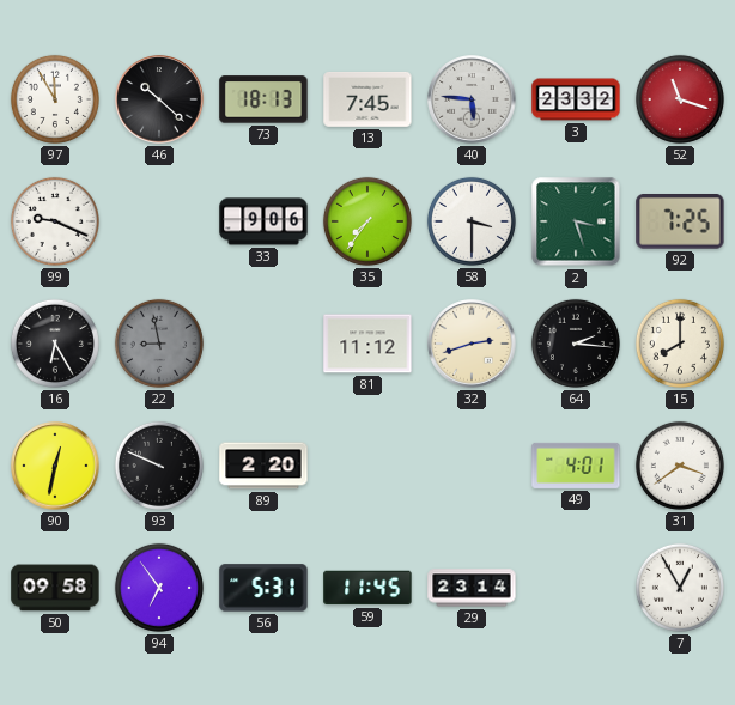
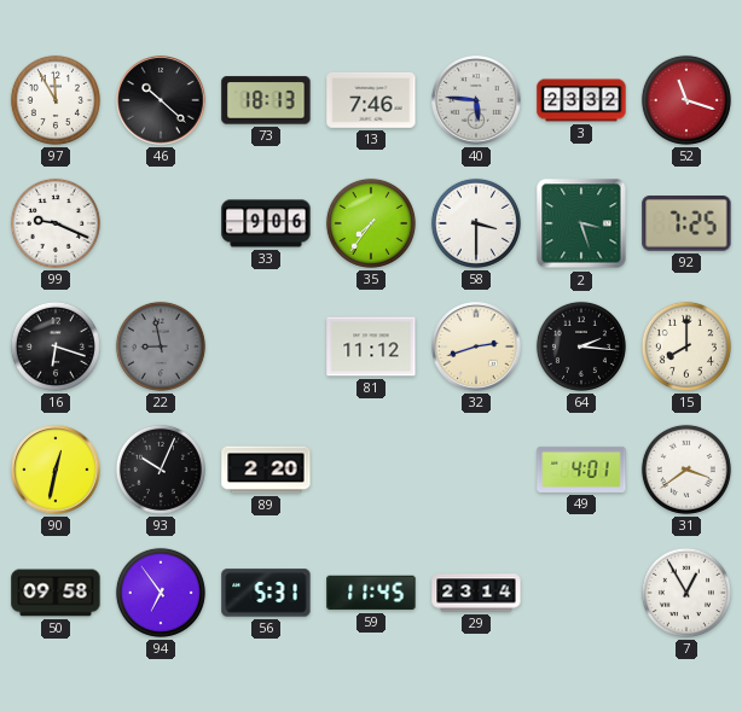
13: 7:45 -> 7:46
16: 6:25 -> 6:18
93: 9:49 -> 10:04
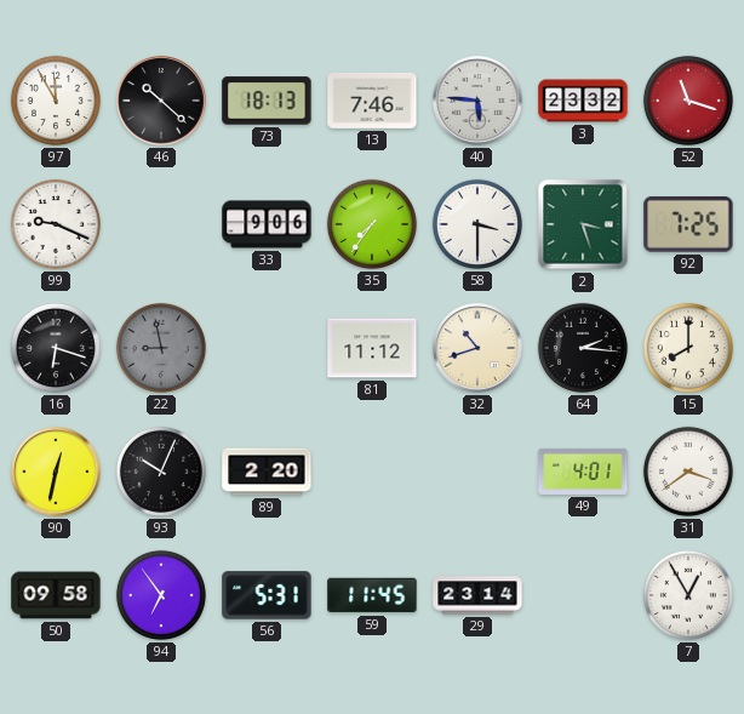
32: 2:42 -> 10:42
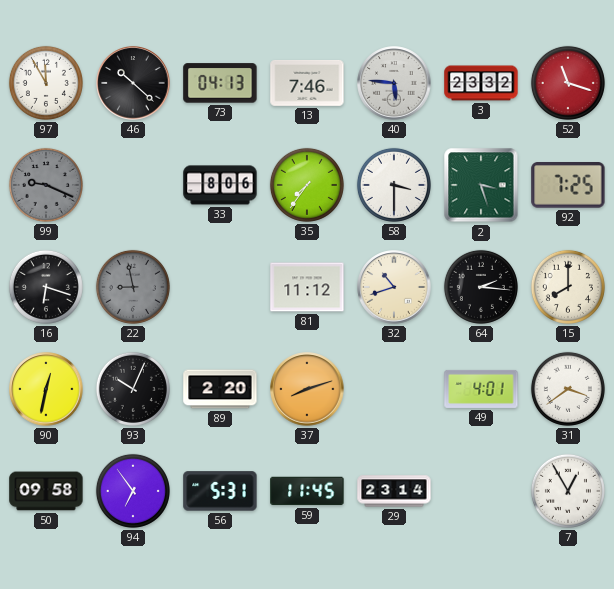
73: 18:13 -> 04:13
99 dial: white -> grey
33: 9:06 -> 8:06
37: none -> 8:12
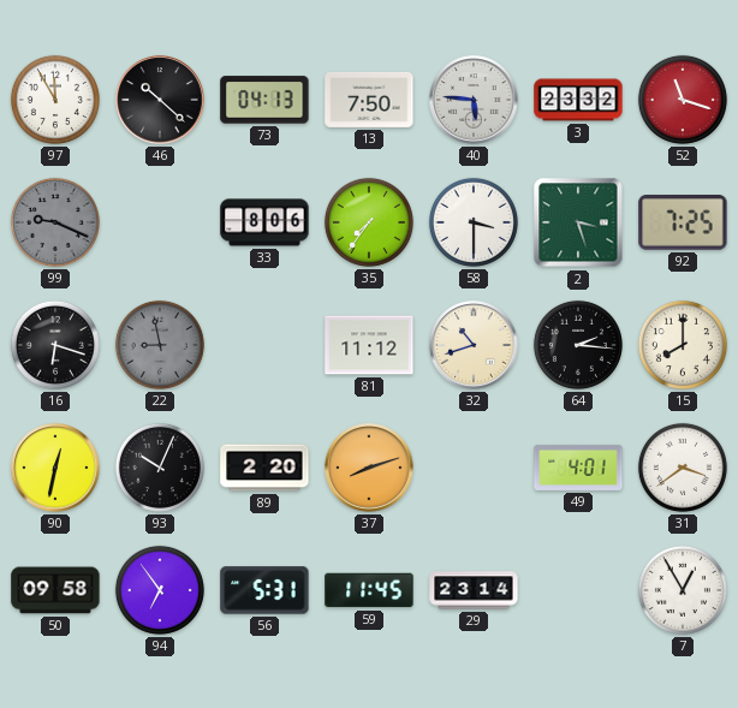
13: 7:46 -> 7:50
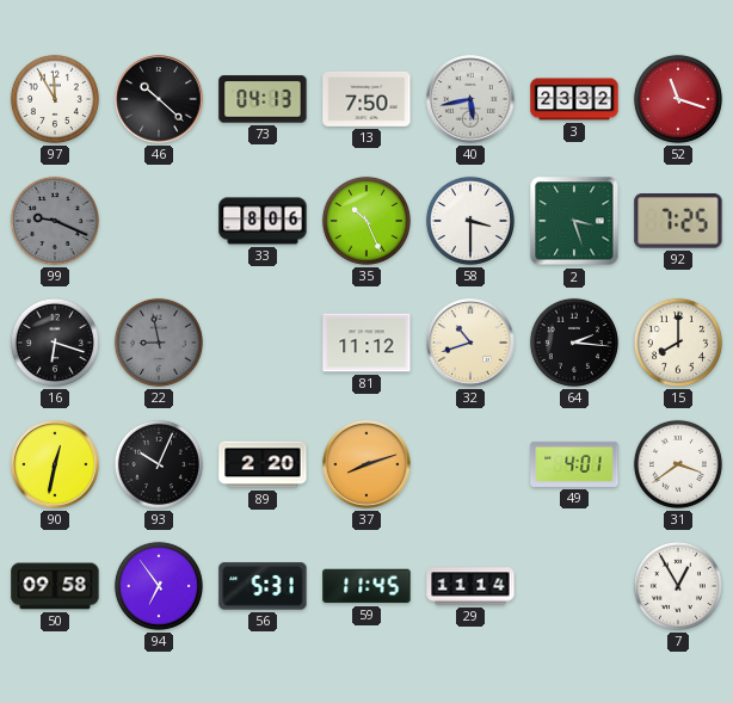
40: 5:46 -> 5:43
35: 7:36 -> 10:26
29: 23:14 -> 11:14
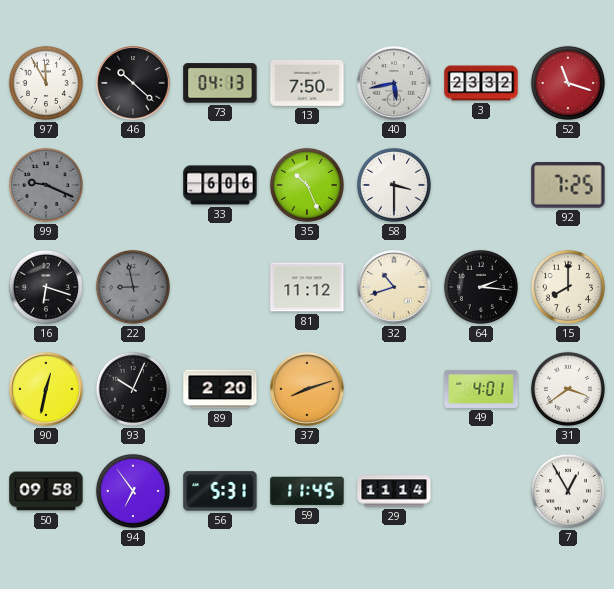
33: 8:06 -> 6:06
2: 3:27 -> none
